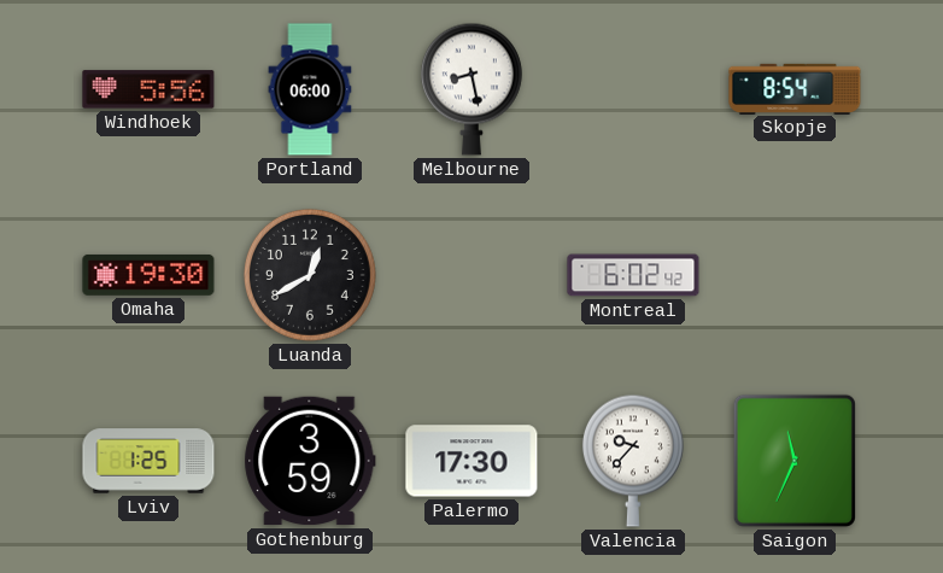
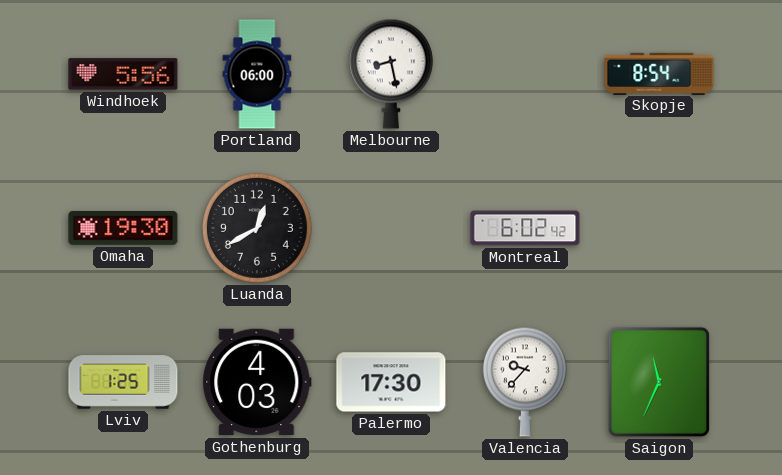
Gothenburg: 3:59 -> 4:03
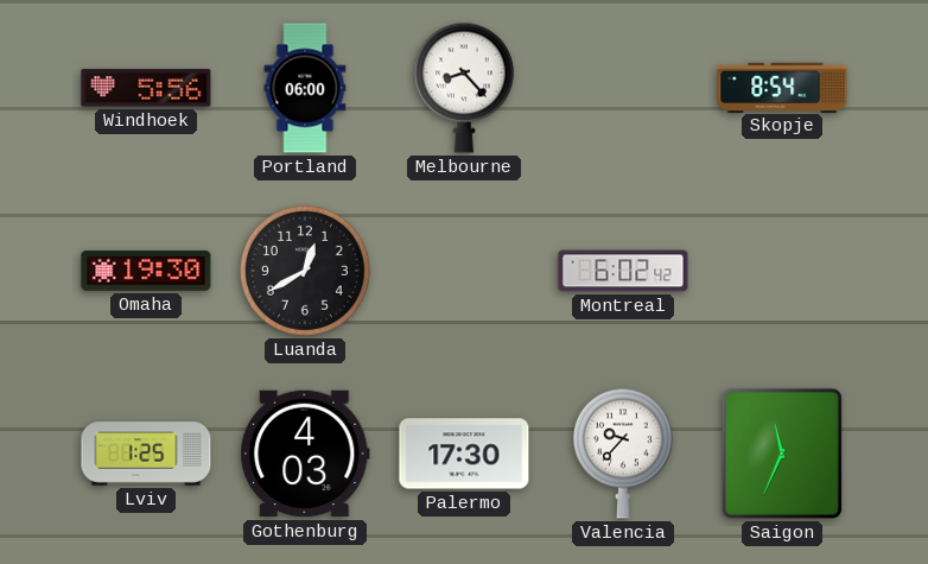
Melbourne: 8:28 -> 8:23
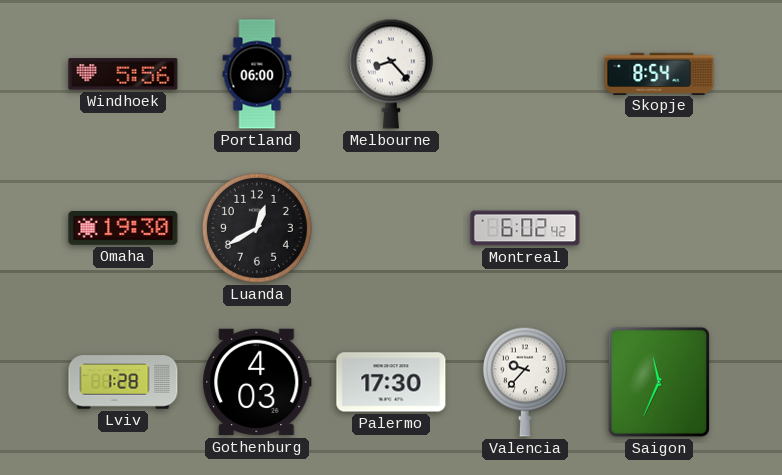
Lviv: 1:25 -> 1:28
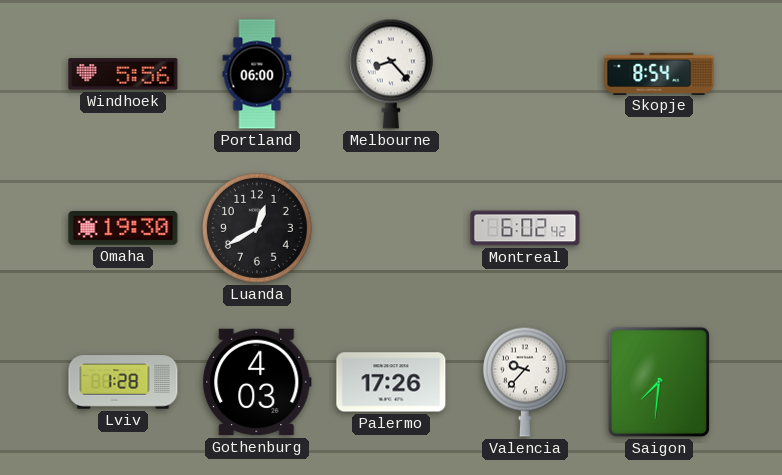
Palermo: 17:30 -> 17:26
Saigon: 11:34 -> 7:31
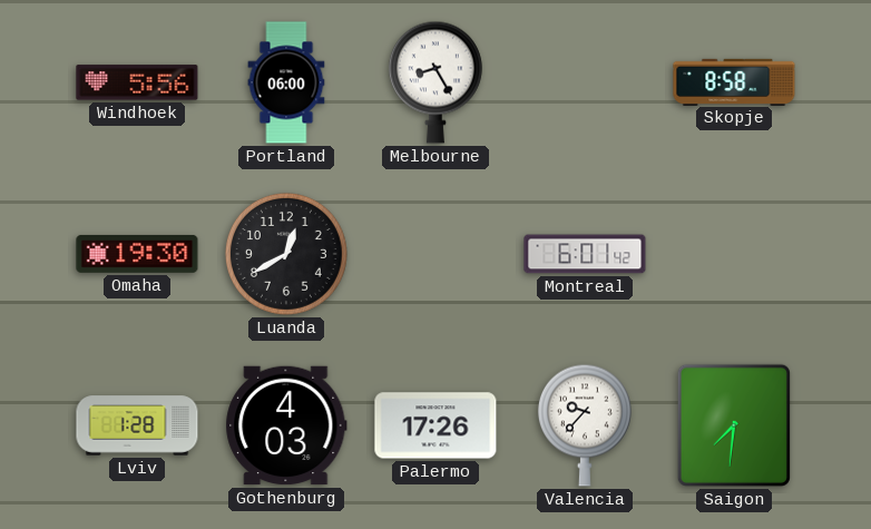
Melbourne: 8:23 -> 8:25
Skopje: 8:54 -> 8:58
Montreal: 6:02 -> 6:01
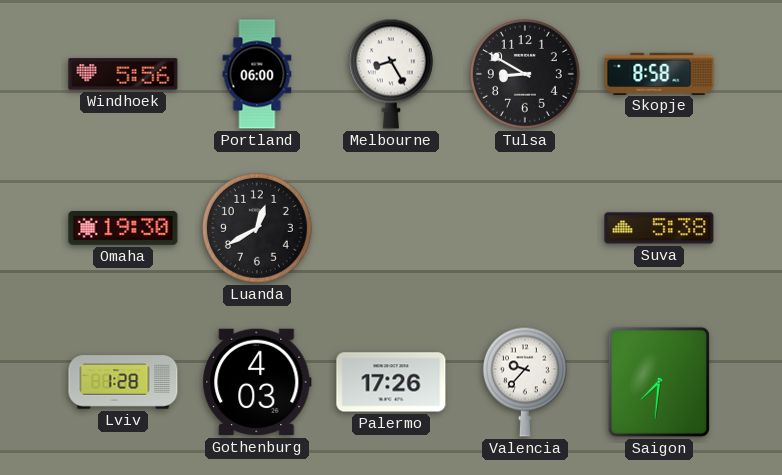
Tulsa: none -> 8:50
Montreal: 6:01 -> none
Suva: none -> 5:38
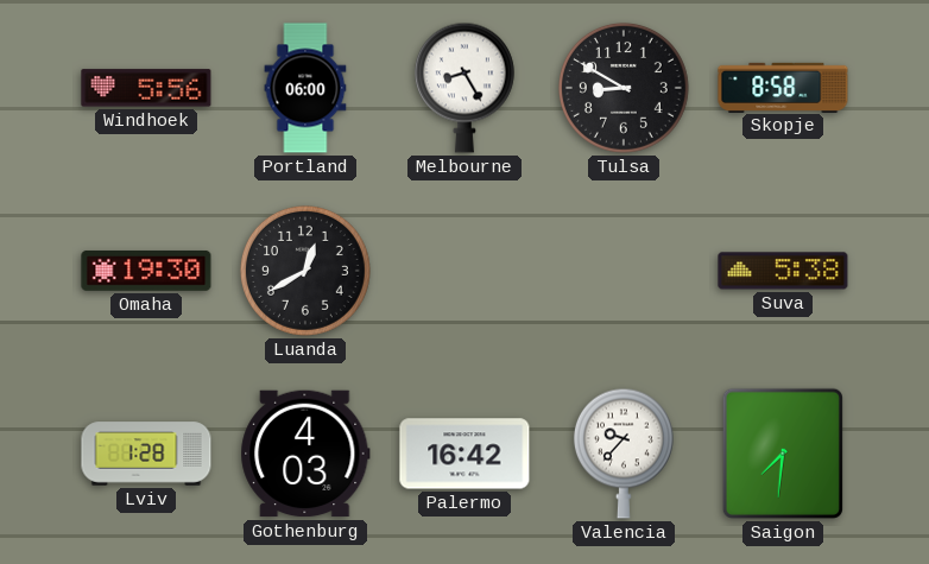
Palermo: 17:26 -> 16:42
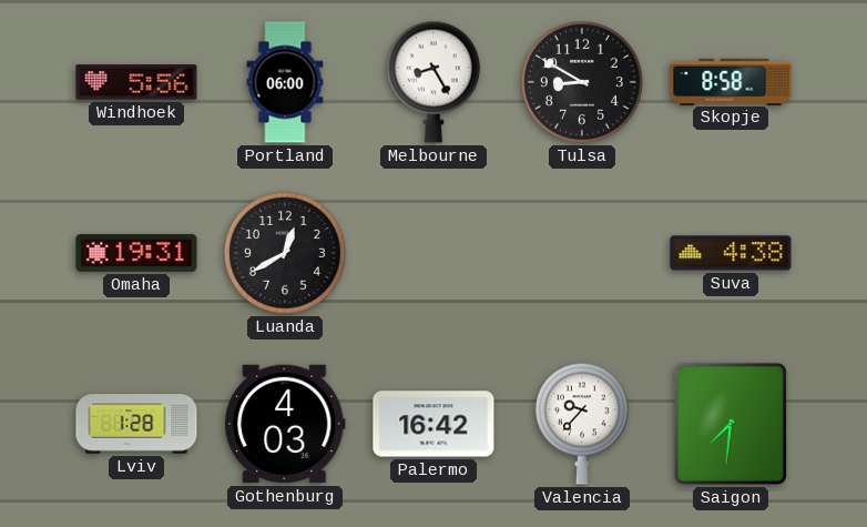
Omaha: 19:30 -> 19:31
Suva: 5:38 -> 4:38
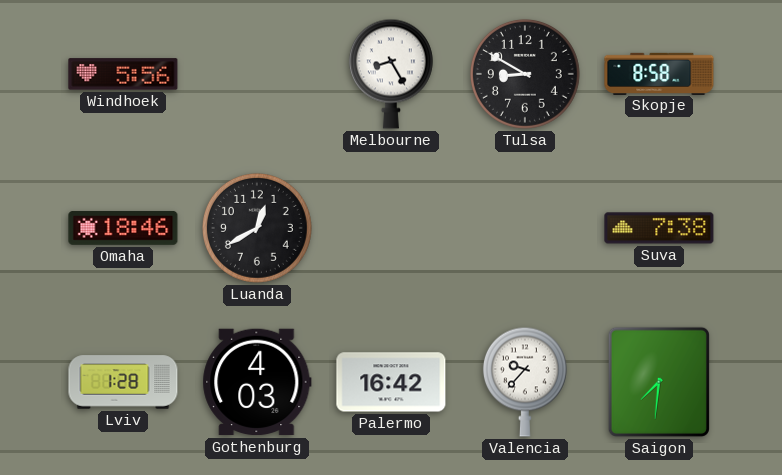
Portland: 06:00 -> none
Omaha: 19:31 -> 18:46
Suva: 4:38 -> 7:38
